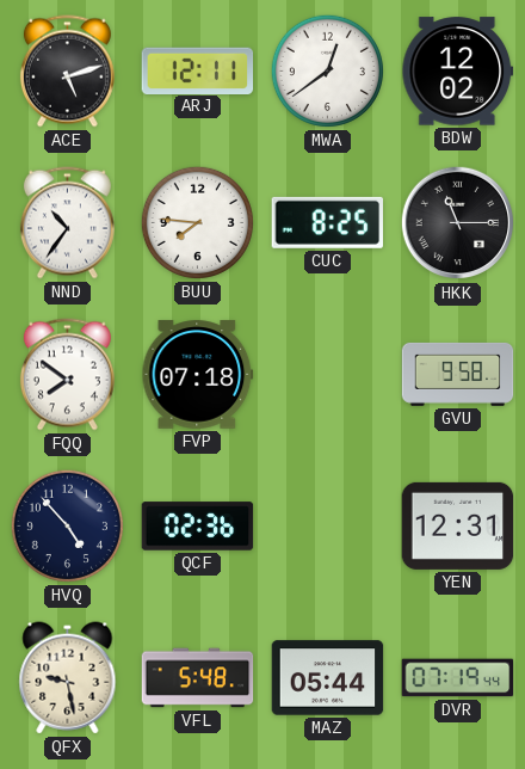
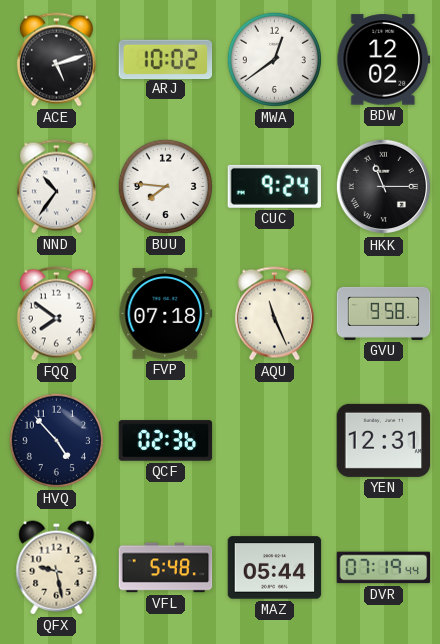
ARJ: 12:11 -> 10:02
CUC: 8:25 -> 9:24
AQU: none -> 11:26
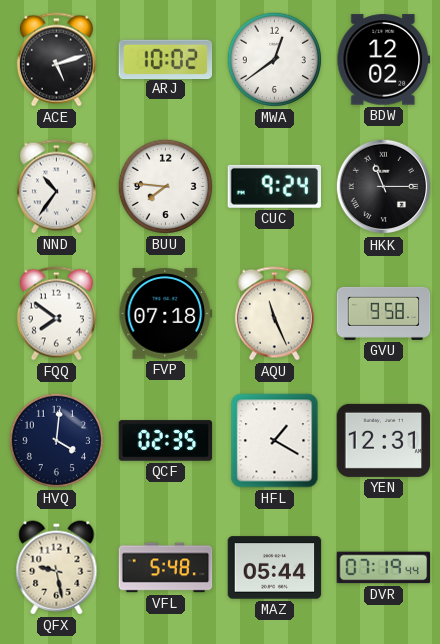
HVQ: 4:53 -> 4:01
QCF: 02:36 -> 02:35
HFL: none -> 1:20
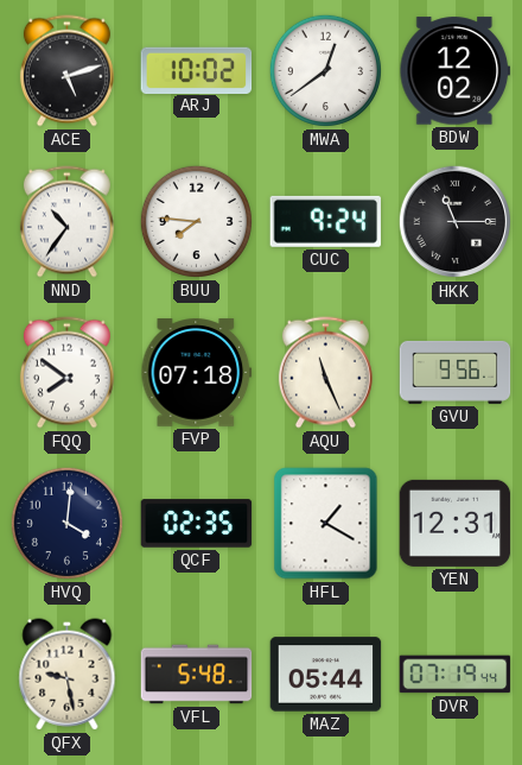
GVU: 9:58 -> 9:56
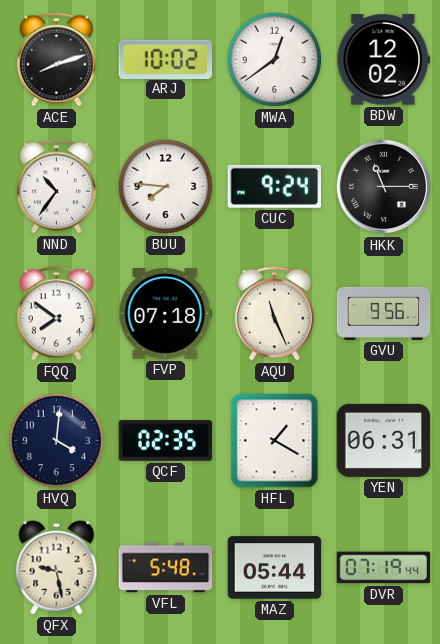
ACE: 5:12 -> 8:12
YEN: 12:31 -> 06:31
